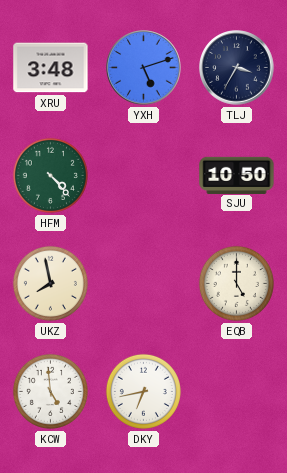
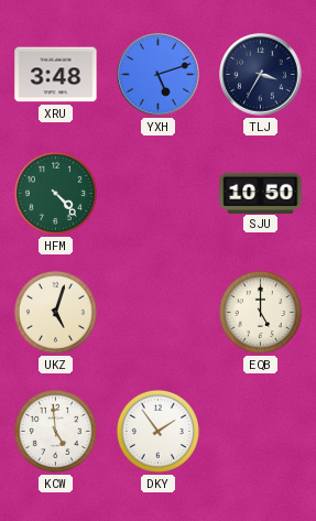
UKZ: 7:58 -> 5:03
DKY: 6:43 -> 1:54
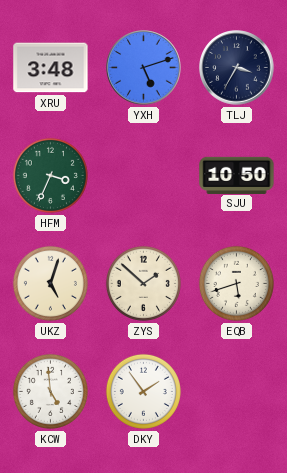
HFM: 4:23 -> 3:34
ZYS: none -> 1:52
EQB: 5:00 -> 5:42
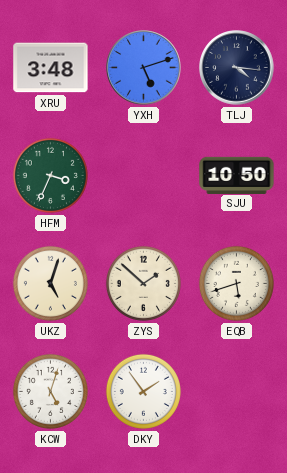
TLJ: 3:35 -> 4:16
KCW: 4:59 -> 5:03
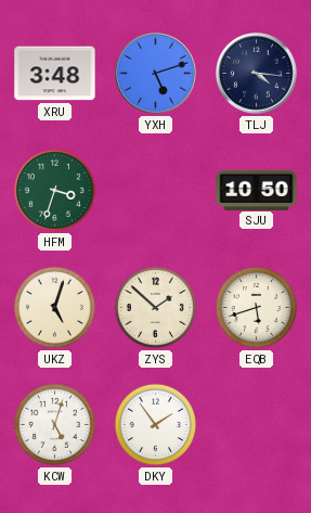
HFM: 3:34 -> 3:33
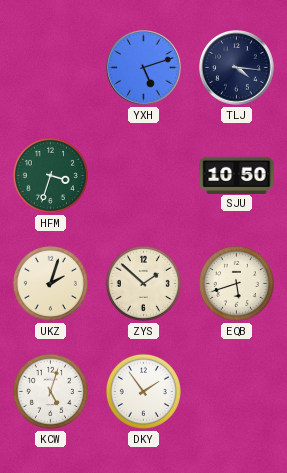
XRU: 3:48 -> none
UKZ: 5:03 -> 2:03
